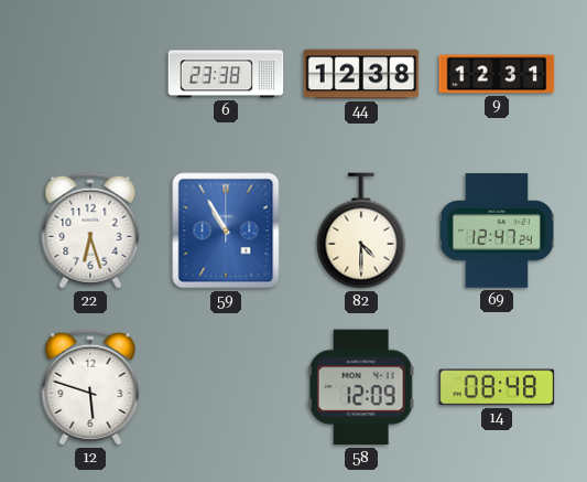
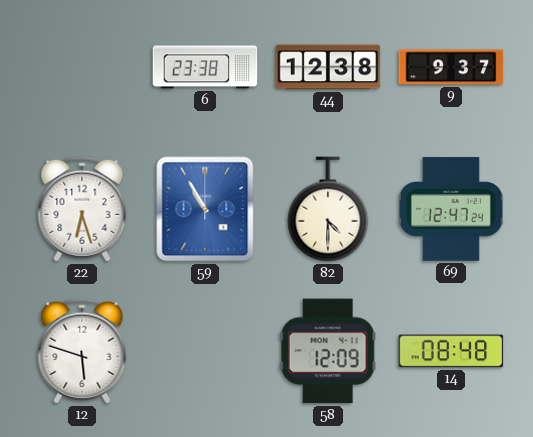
9: 12:31 -> 9:37
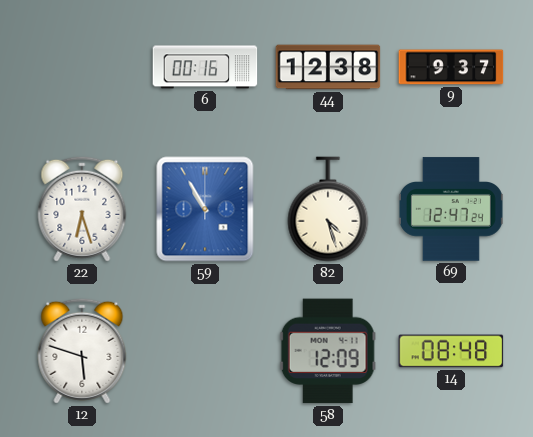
6: 23:38 -> 00:16
82: 4:30 -> 4:27
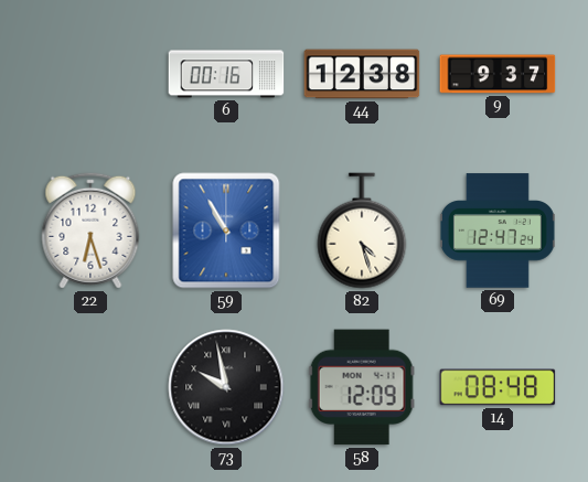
12: 5:48 -> none
73: none -> 9:58
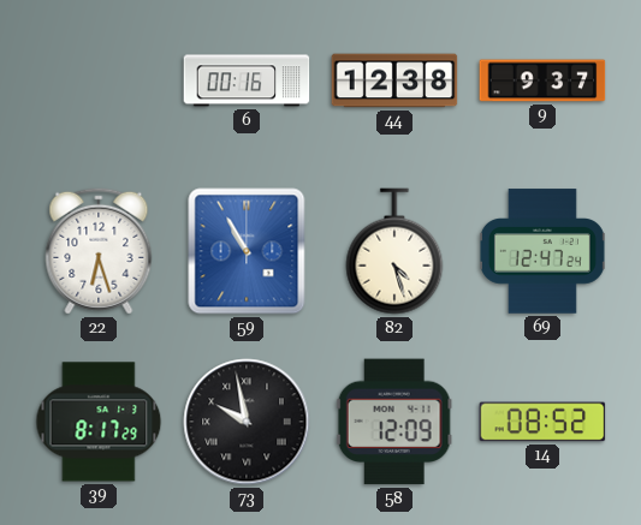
39: none -> 8:17
14: 08:48 -> 08:52
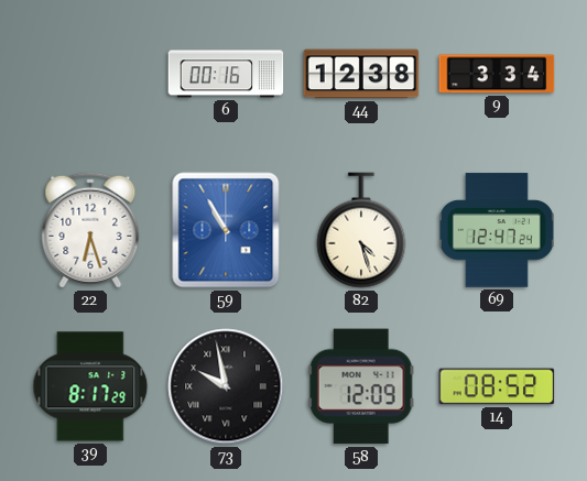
9: 9:37 -> 3:34
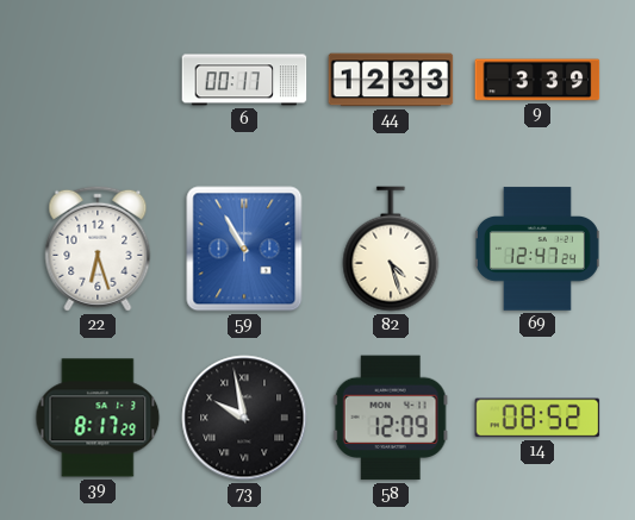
6: 00:16 -> 00:17
44: 12:38 -> 12:33
9: 3:34 -> 3:39
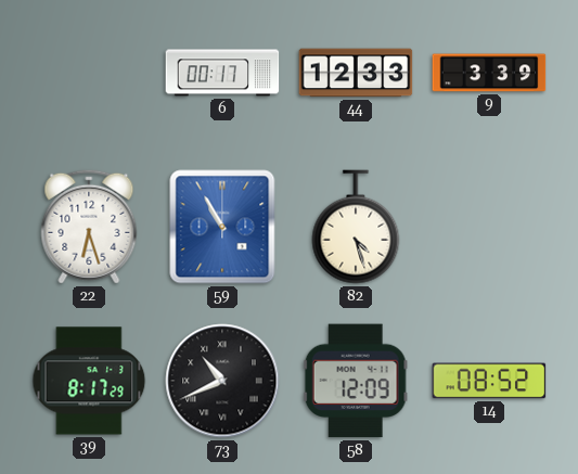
69: 12:47 -> none
73: 9:58 -> 10:41
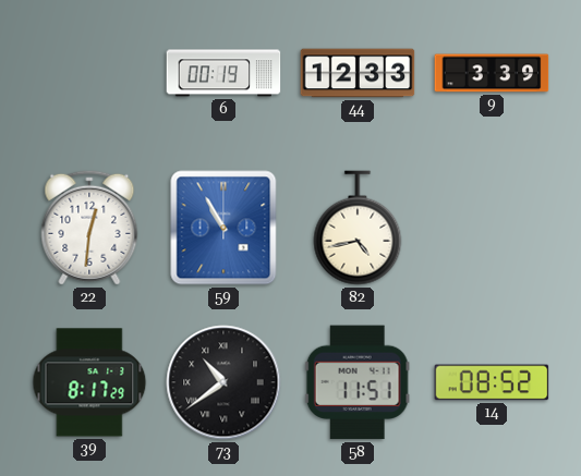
6: 00:17 -> 00:19
22: 6:27 -> 12:31
82: 4:27 -> 4:43
73: 10:41 -> 10:39
58: 12:09 -> 11:51
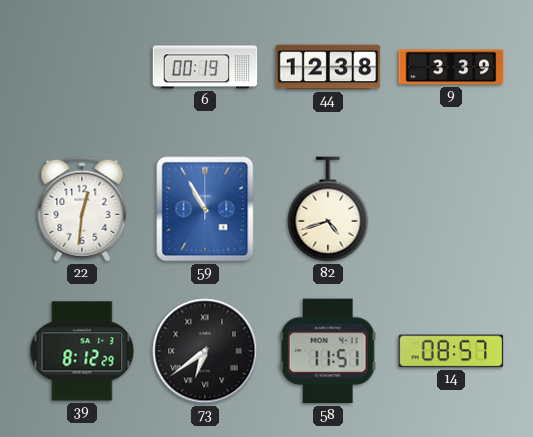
44: 12:33 -> 12:38
82: 4:43 -> 4:42
39: 8:17 -> 8:12
73: 10:39 -> 6:39
14: 08:52 -> 08:57
